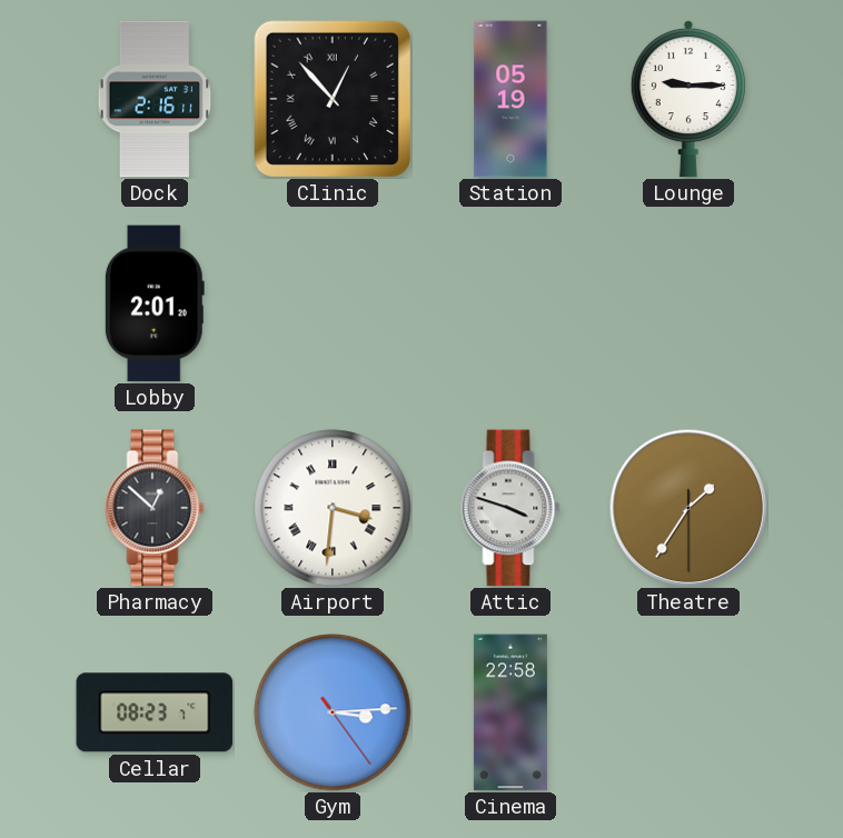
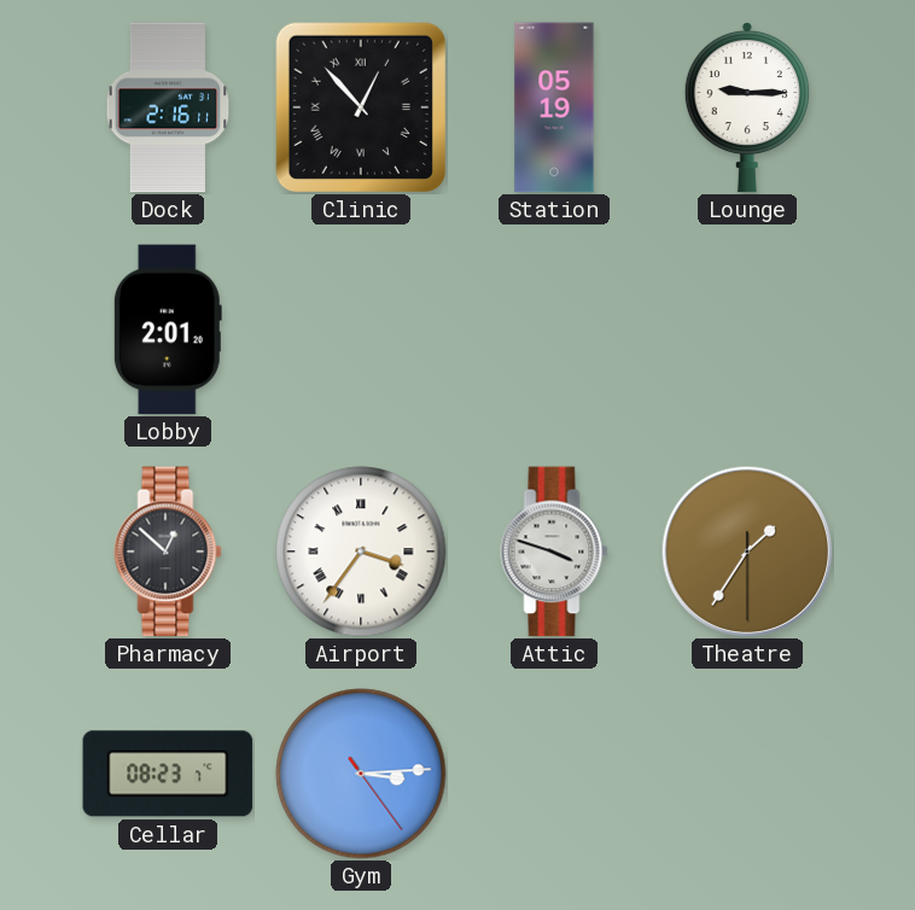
Airport: 3:31 -> 3:36
Cinema: 22:58 -> none
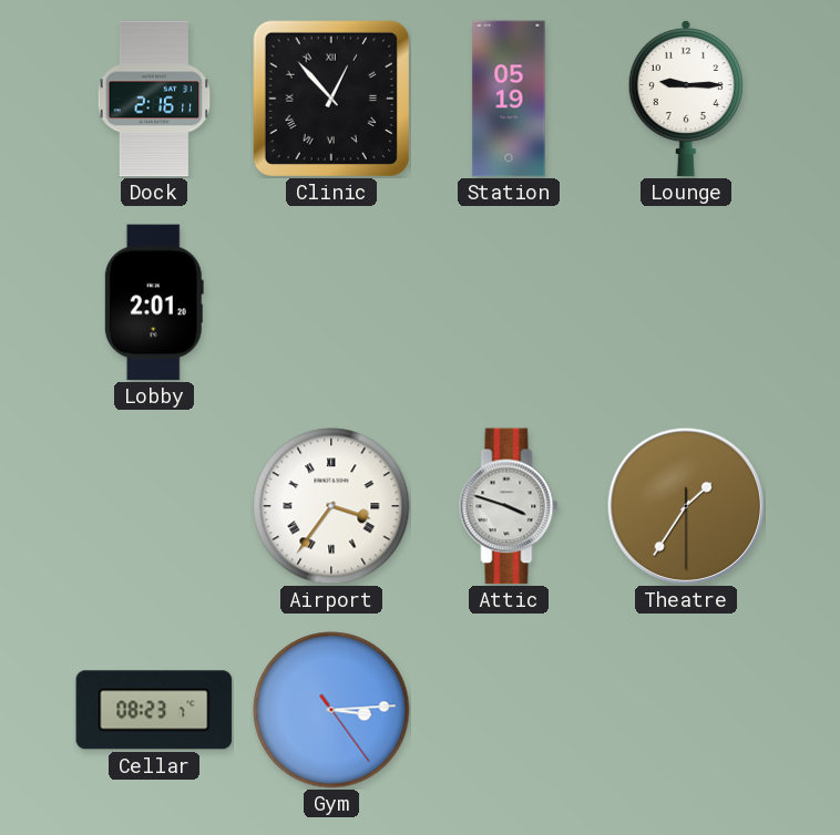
Pharmacy: 12:52 -> none
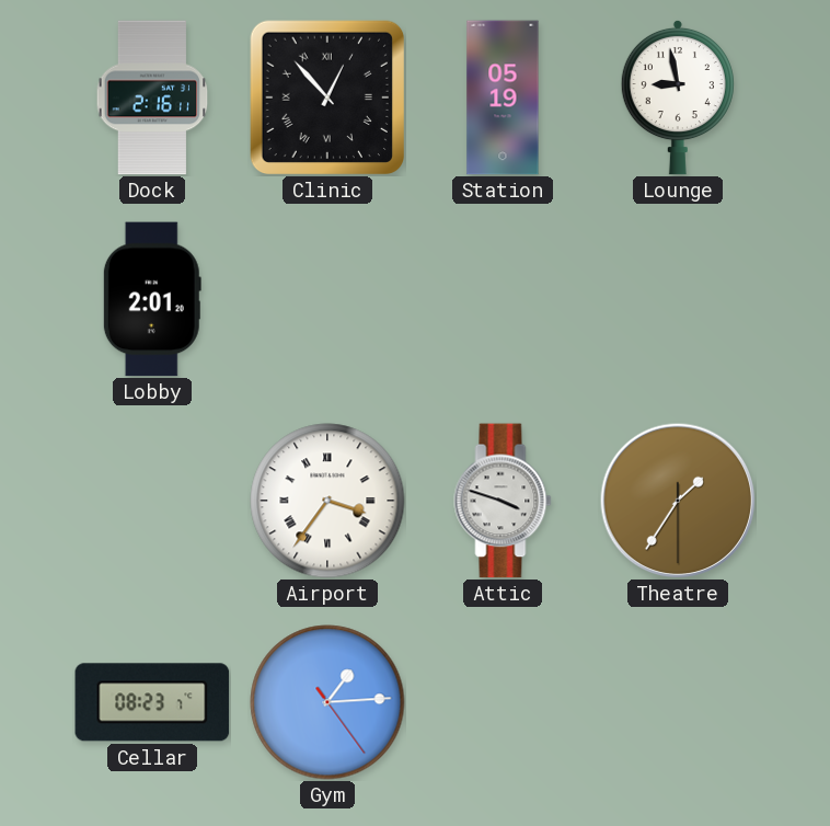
Lounge: 9:15 -> 8:58
Gym: 3:14 -> 1:14
